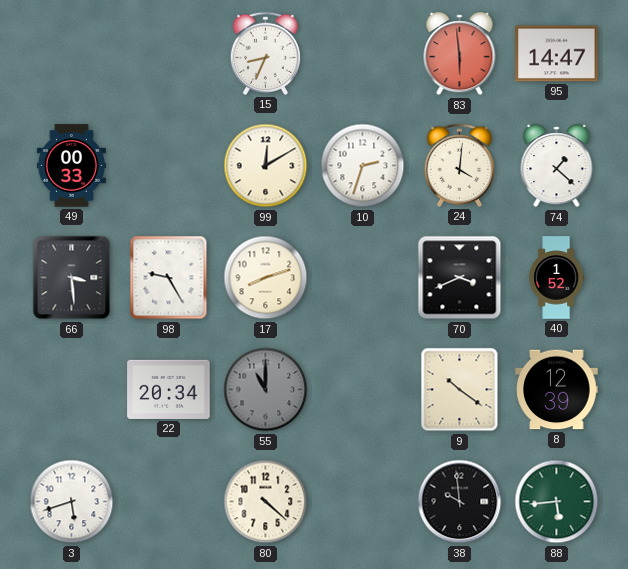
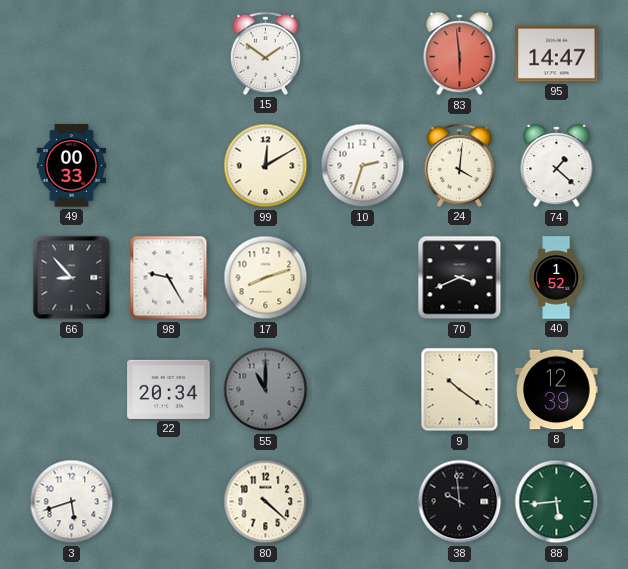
15: 8:34 -> 1:51
66: 3:29 -> 8:53
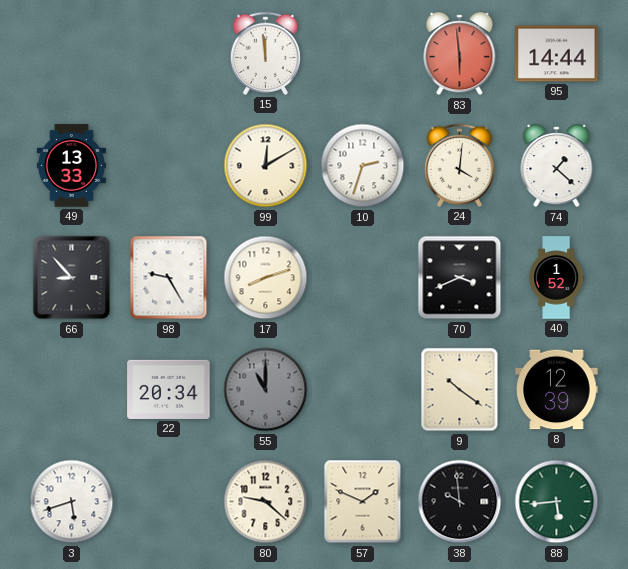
15: 1:51 -> 11:59
95: 14:47 -> 14:44
49: 00:33 -> 13:33
80: 4:22 -> 9:22
57: none -> 1:49
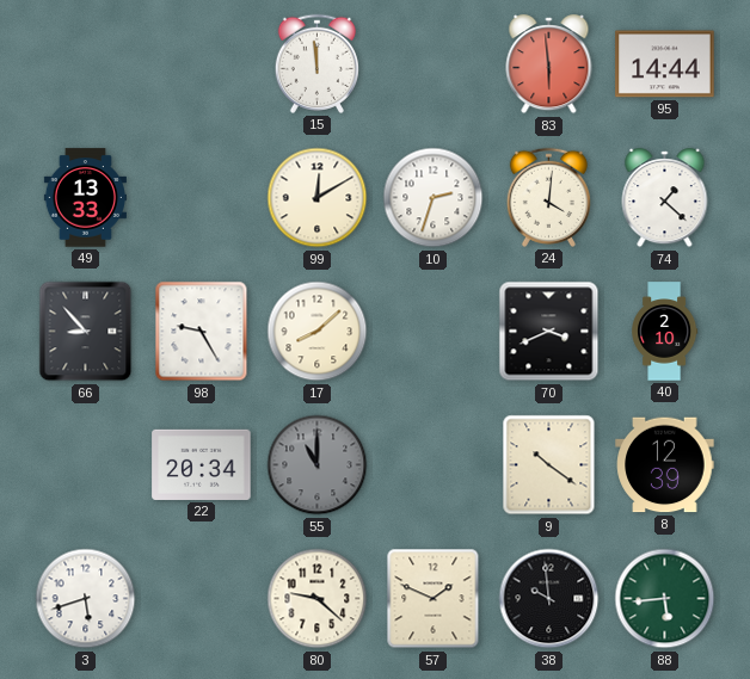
17: 8:12 -> 8:08
40: 1:52 -> 2:10
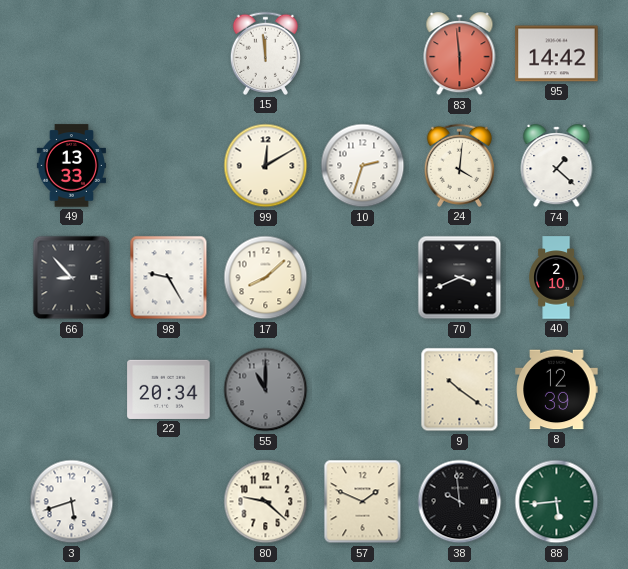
95: 14:44 -> 14:42
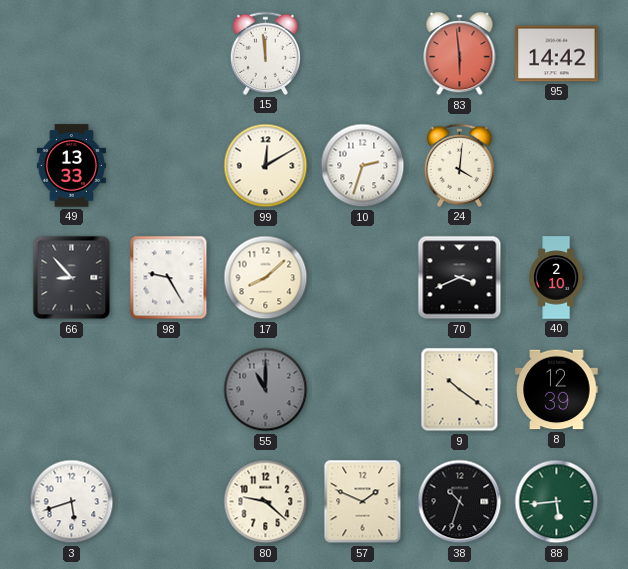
74: 1:22 -> none
22: 20:34 -> none
38: 9:59 -> 10:33
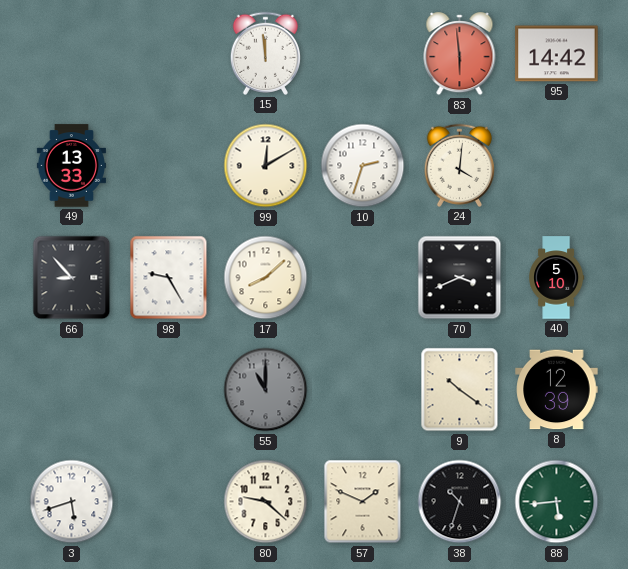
40: 2:10 -> 5:10
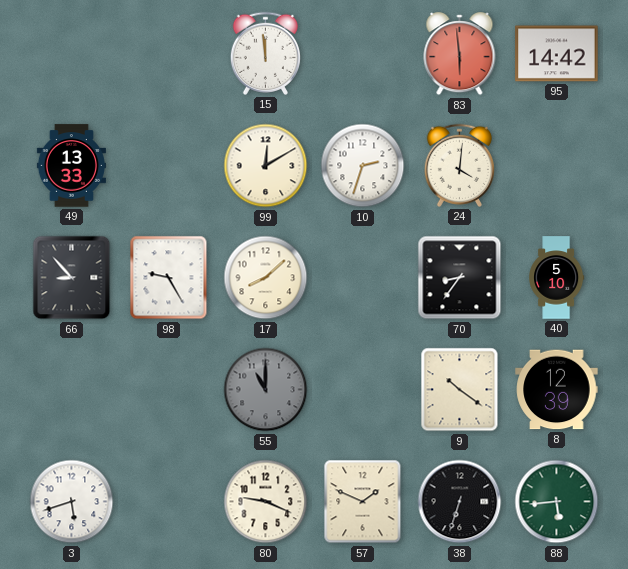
70: 3:41 -> 8:36
80: 9:22 -> 9:19
38: 10:33 -> 6:33
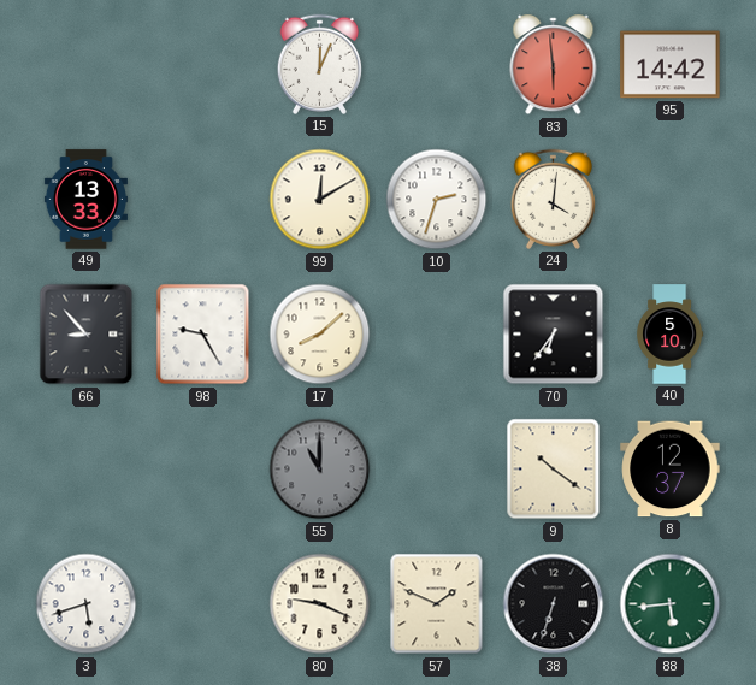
15: 11:59 -> 12:04
70: 8:36 -> 6:36
8: 12:39 -> 12:37
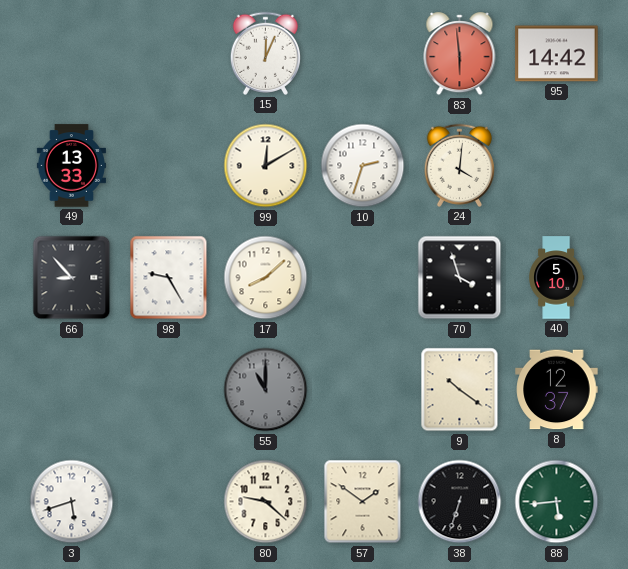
70: 6:36 -> 3:57
80: 9:19 -> 9:22
57: 1:49 -> 1:51
